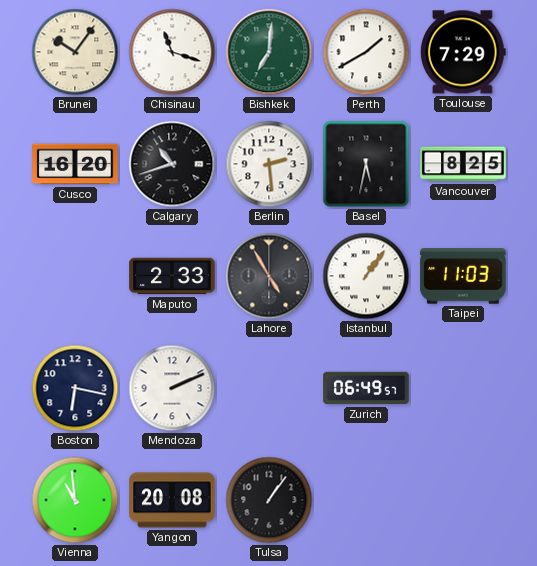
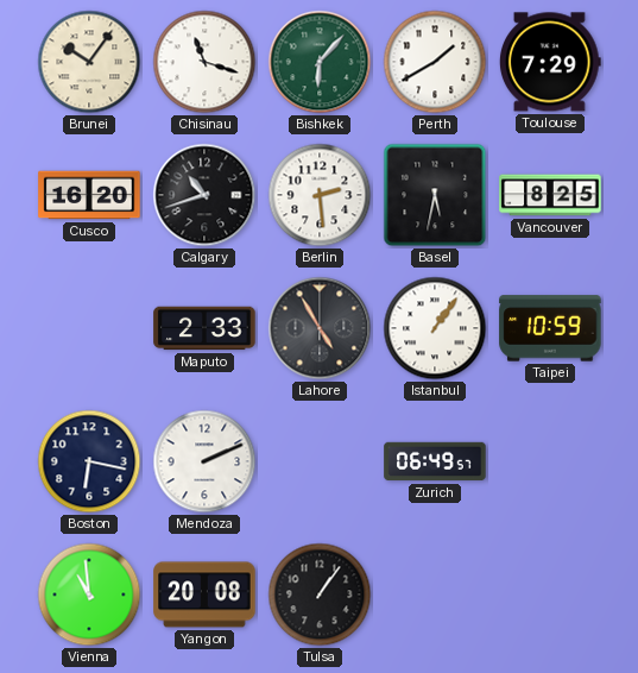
Bishkek: 7:01 -> 6:07
Taipei: 11:03 -> 10:59
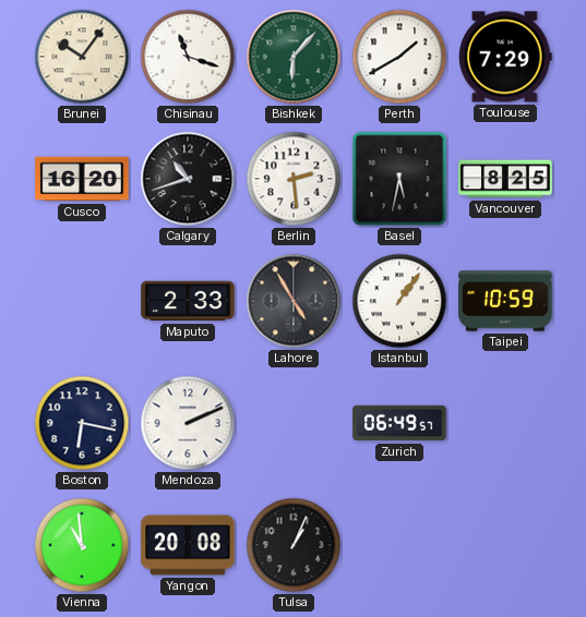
Tulsa: 1:06 -> 1:04
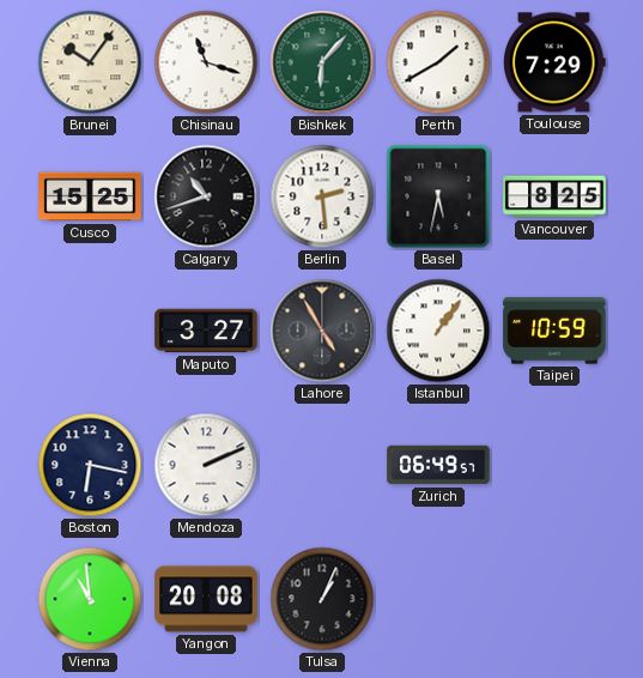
Cusco: 16:20 -> 15:25
Maputo: 2:33 -> 3:27
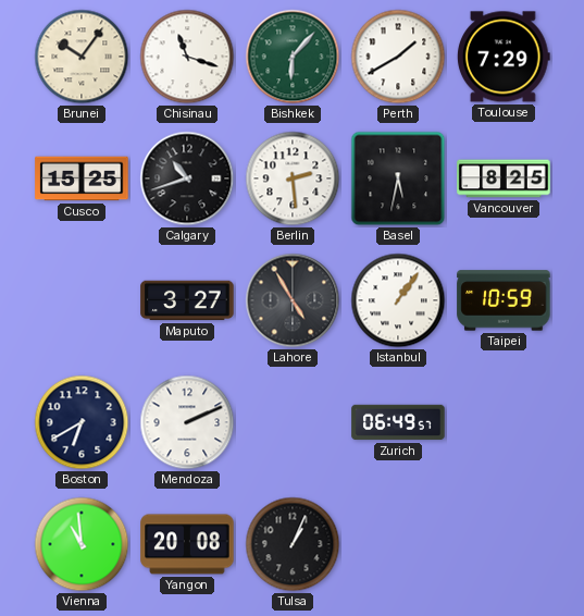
Boston: 6:17 -> 6:40
